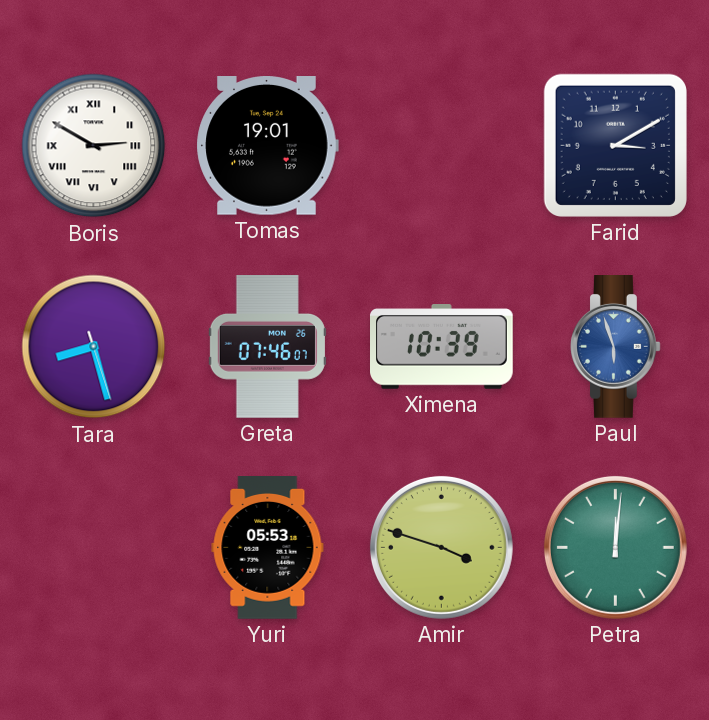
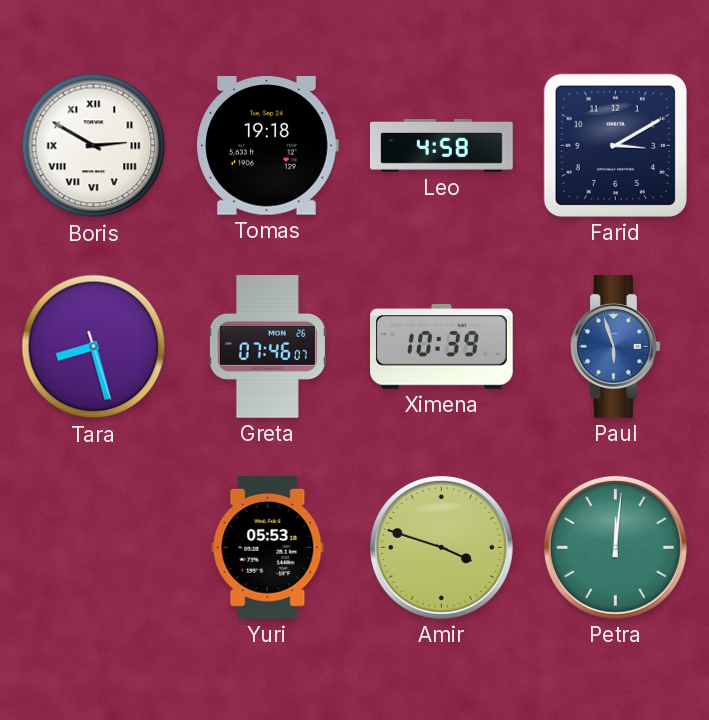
Tomas: 19:01 -> 19:18
Leo: none -> 4:58
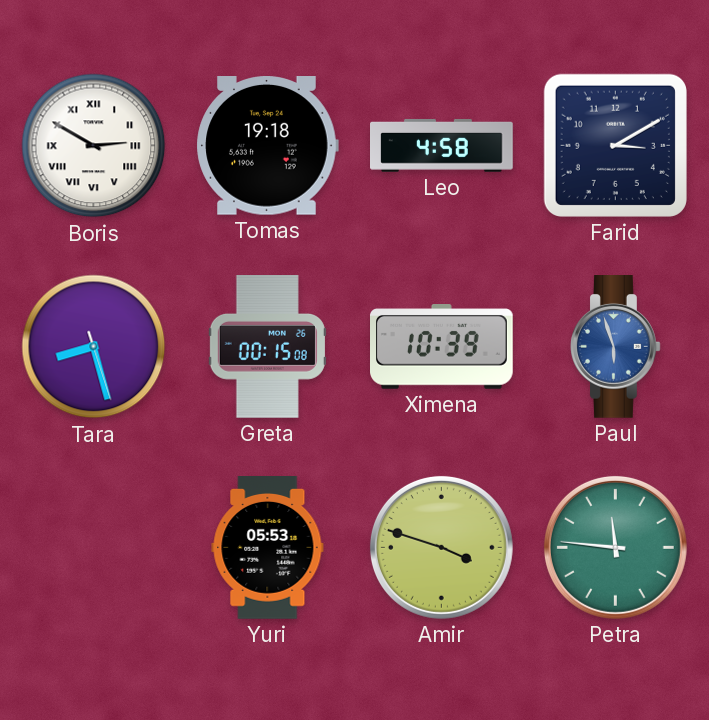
Greta: 07:46 -> 00:15
Petra: 12:01 -> 11:46
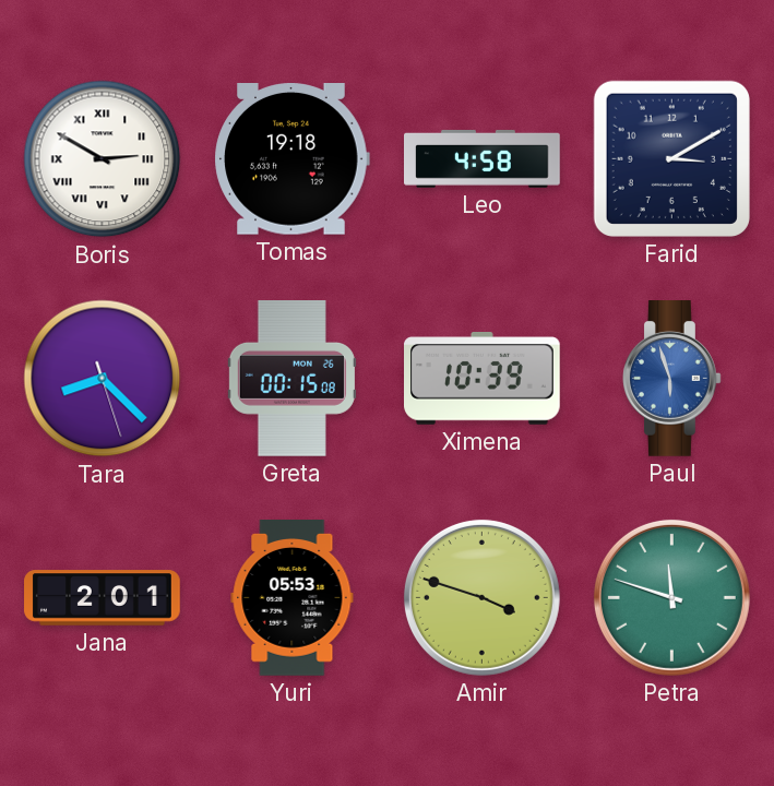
Tara: 8:27 -> 8:22
Jana: none -> 2:01
Petra: 11:46 -> 11:48
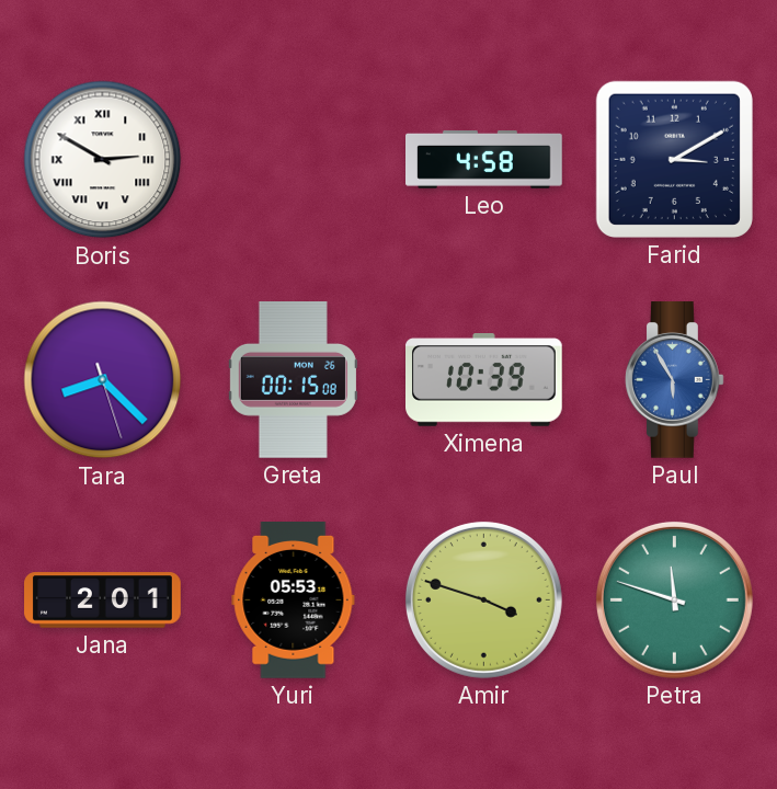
Tomas: 19:18 -> none
Paul: 5:57 -> 5:55
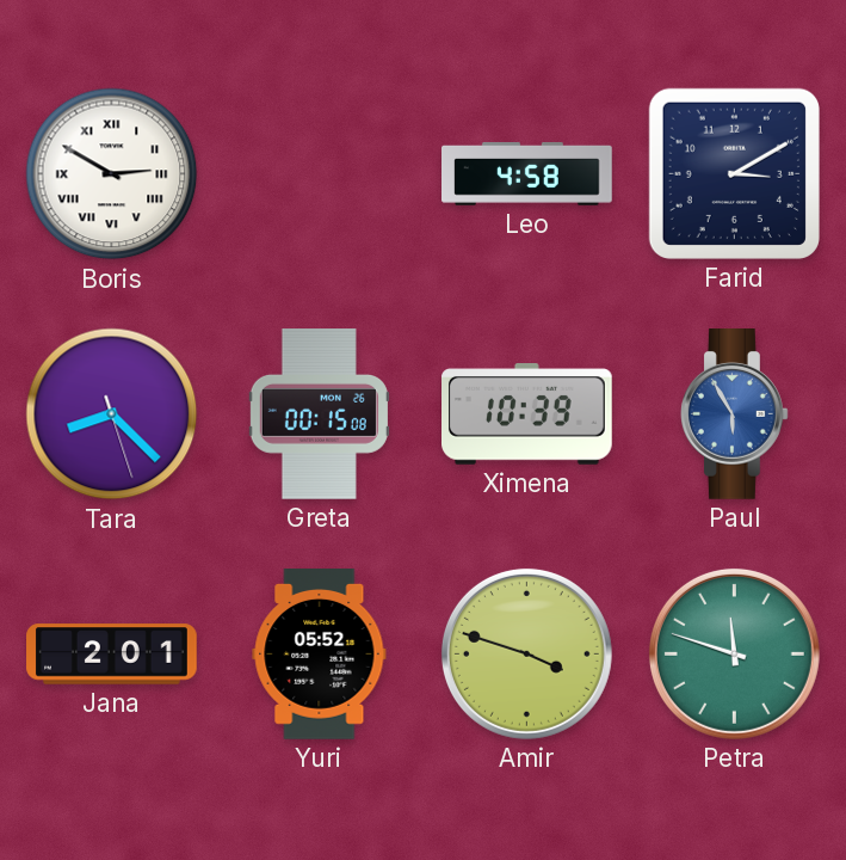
Yuri: 05:53 -> 05:52
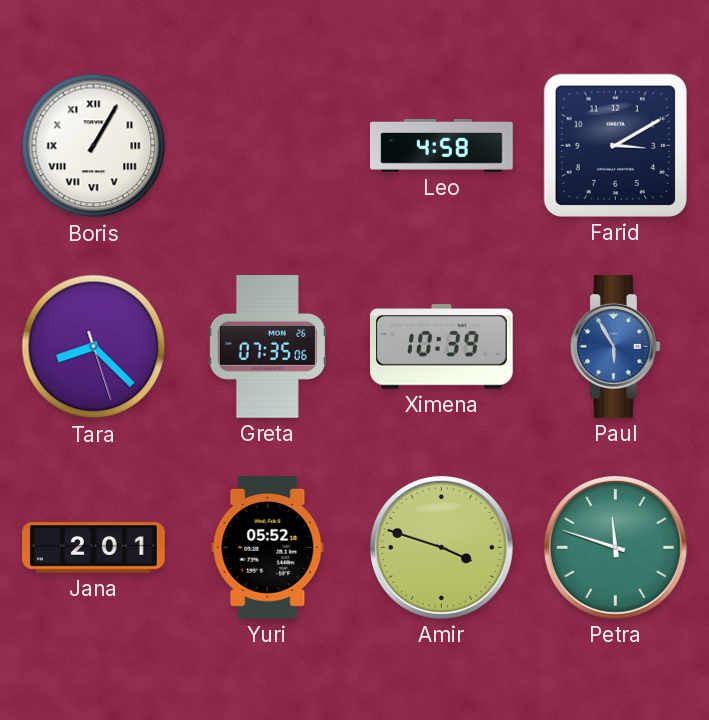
Boris: 2:50 -> 1:05
Greta: 00:15 -> 07:35
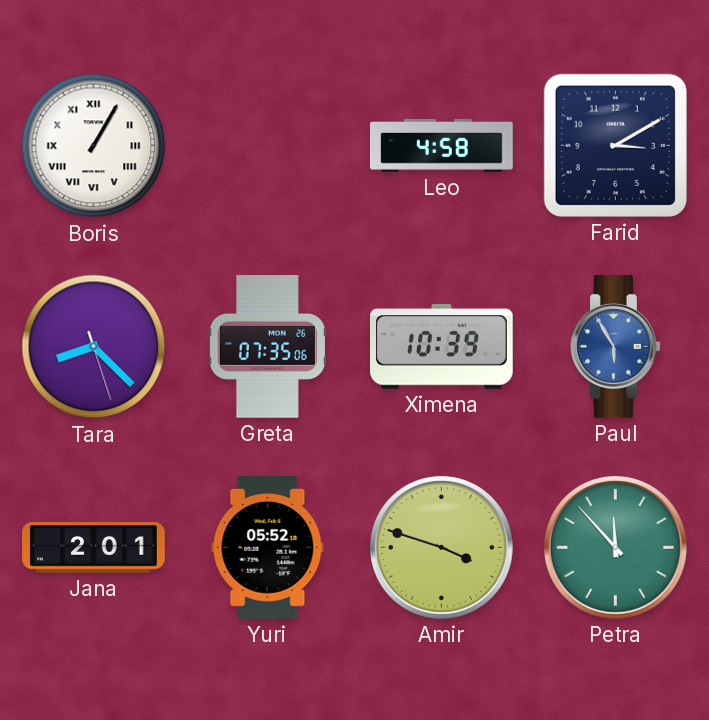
Petra: 11:48 -> 11:53
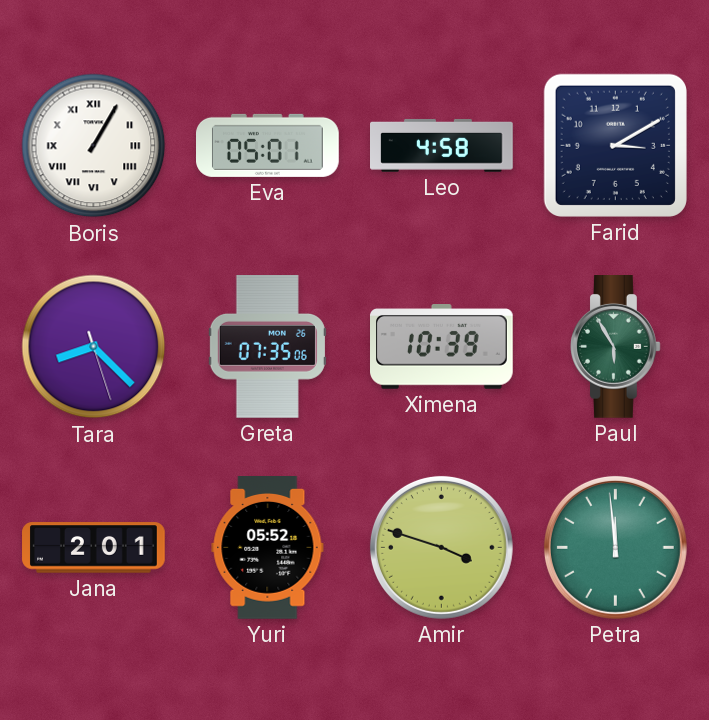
Eva: none -> 05:01
Paul dial: blue -> green
Petra: 11:53 -> 11:59
